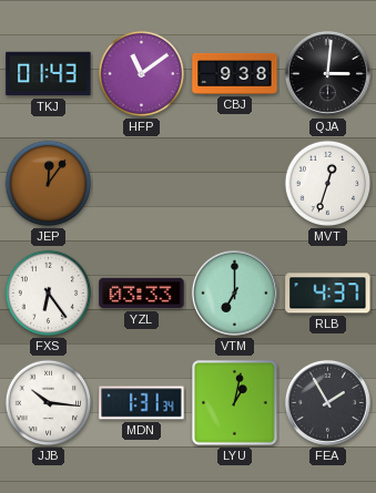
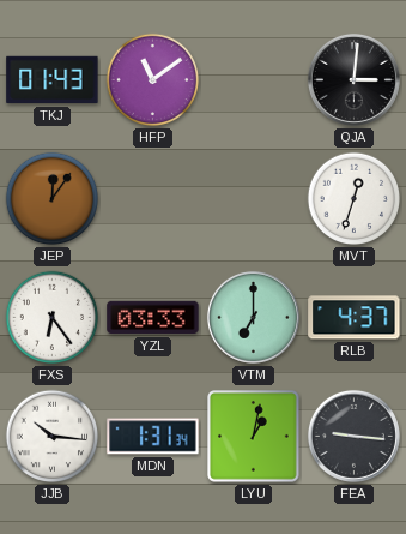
CBJ: 9:38 -> none
FEA: 1:55 -> 9:16
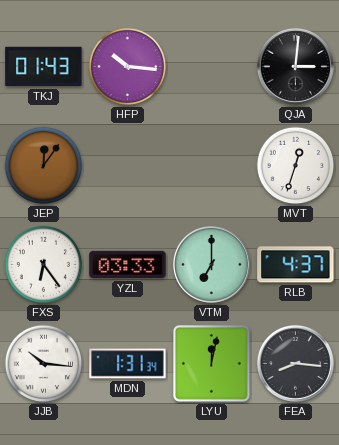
HFP: 11:09 -> 10:16
LYU: 1:02 -> 12:02
FEA: 9:16 -> 8:16
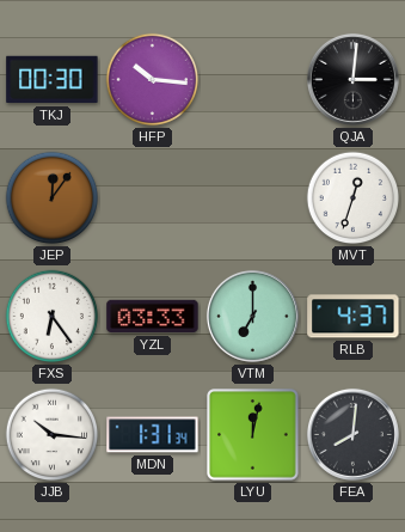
TKJ: 01:43 -> 00:30
FEA: 8:16 -> 8:01
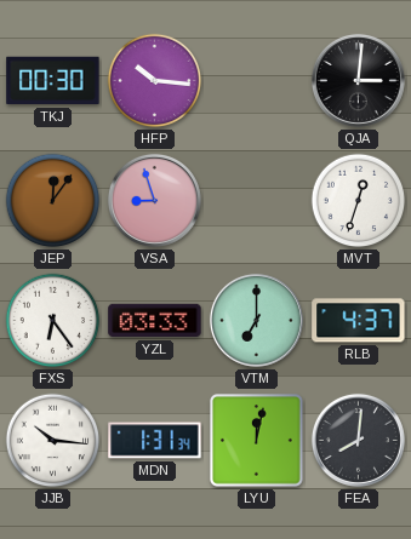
VSA: none -> 8:57
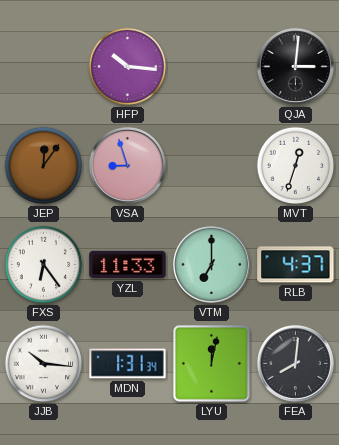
TKJ: 00:30 -> none
YZL: 03:33 -> 11:33
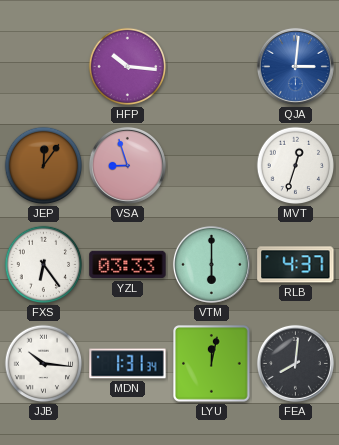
QJA dial: black -> blue
YZL: 11:33 -> 03:33
VTM: 7:00 -> 6:00
